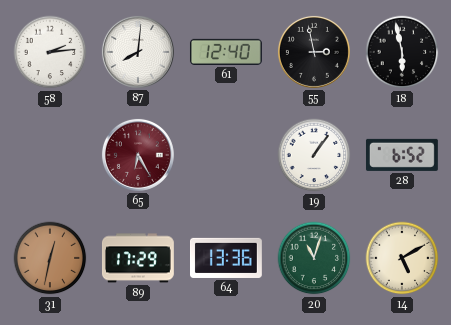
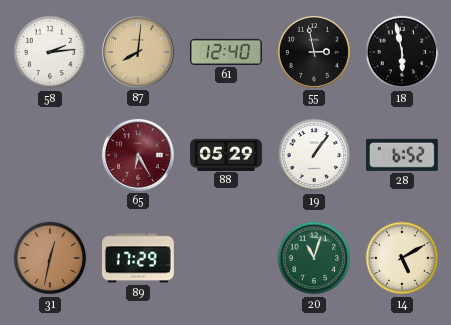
87 dial: white -> champagne
88: none -> 05:29
64: 13:36 -> none
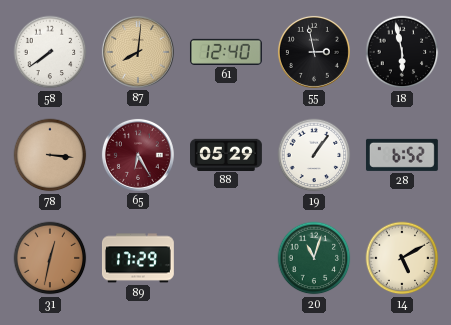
58: 2:14 -> 7:39
78: none -> 3:16
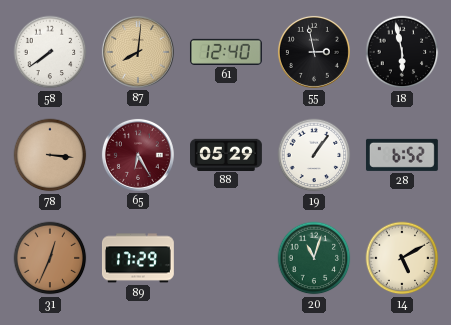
31: 12:32 -> 12:34
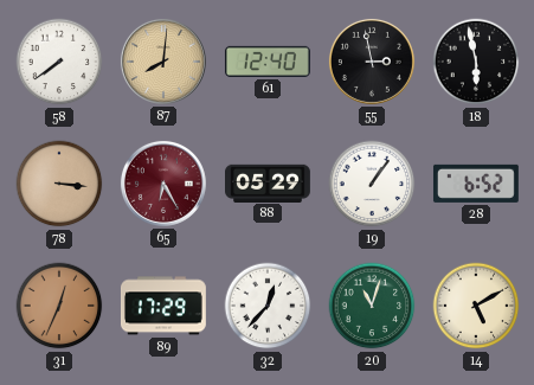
32: none -> 12:37
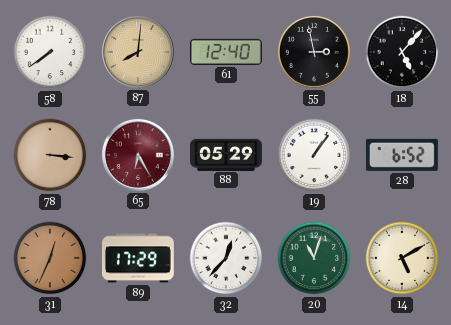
18: 5:58 -> 5:07
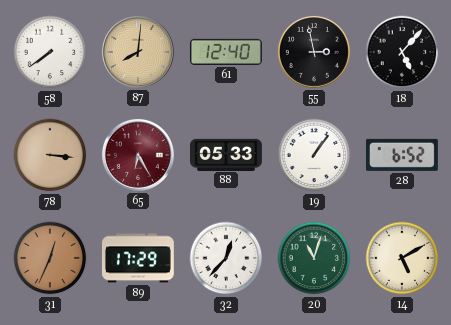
88: 05:29 -> 05:33
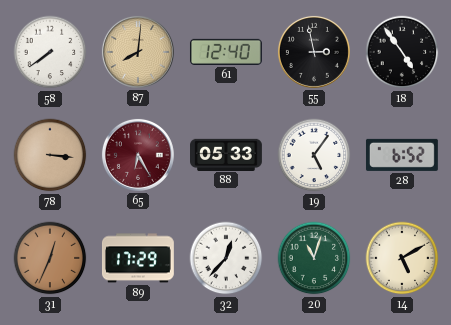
18: 5:07 -> 4:54
19: 1:06 -> 5:06
